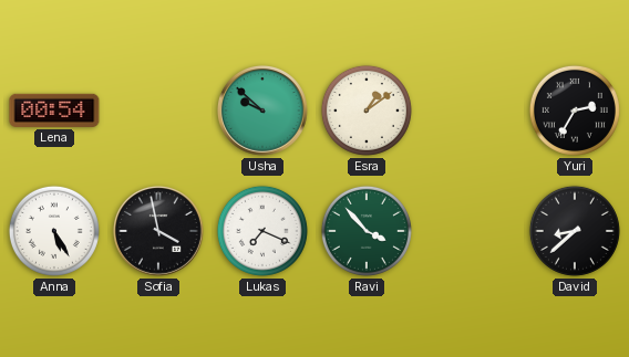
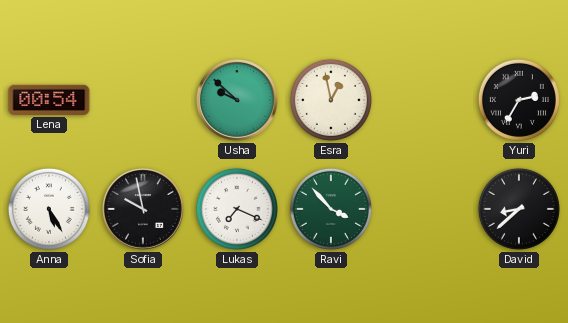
Esra: 1:09 -> 12:58
Sofia: 3:58 -> 9:58
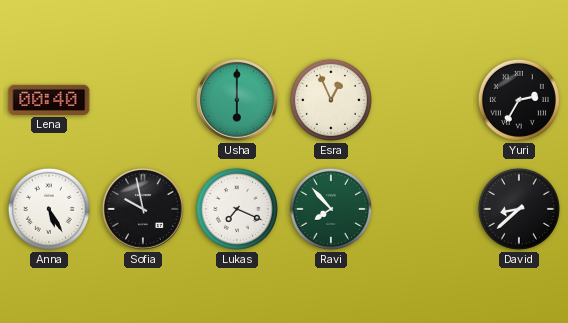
Lena: 00:54 -> 00:40
Usha: 9:52 -> 6:00
Esra: 12:58 -> 12:56
Ravi: 3:53 -> 7:53
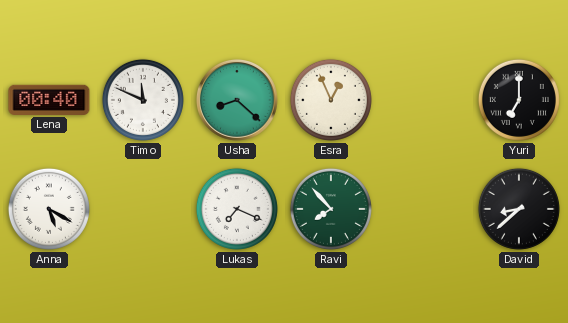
Timo: none -> 11:49
Usha: 6:00 -> 8:22
Yuri: 2:35 -> 7:00
Anna: 5:25 -> 5:20
Sofia: 9:58 -> none
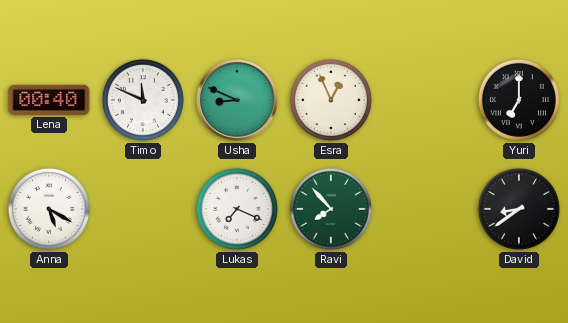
Usha: 8:22 -> 8:49
David: 8:38 -> 8:39
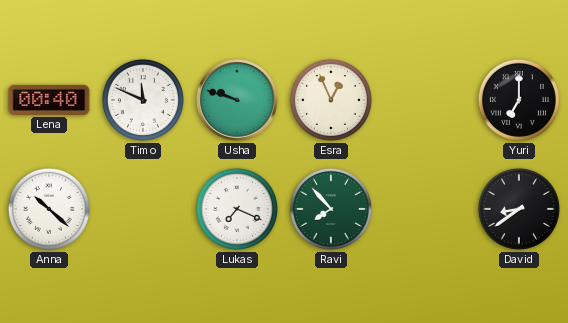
Usha: 8:49 -> 9:48
Anna: 5:20 -> 10:22
